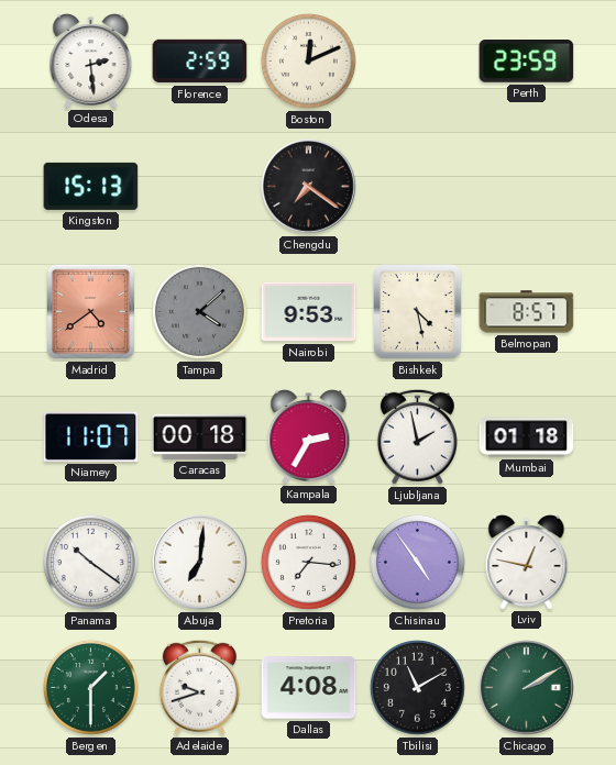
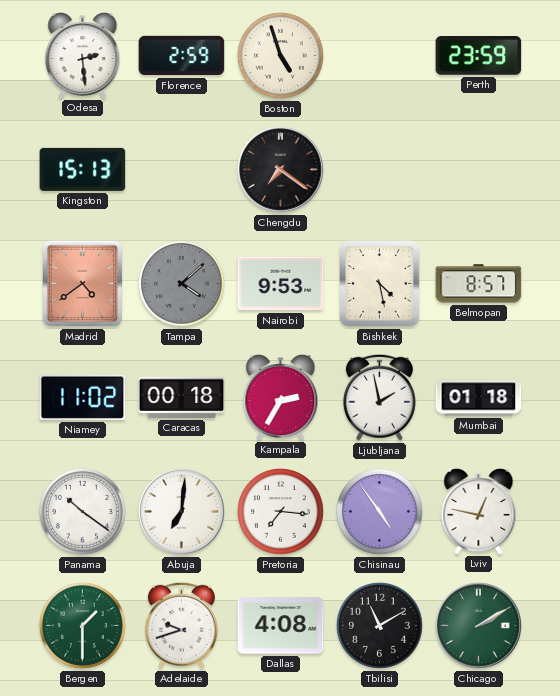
Boston: 12:11 -> 4:57
Niamey: 11:07 -> 11:02
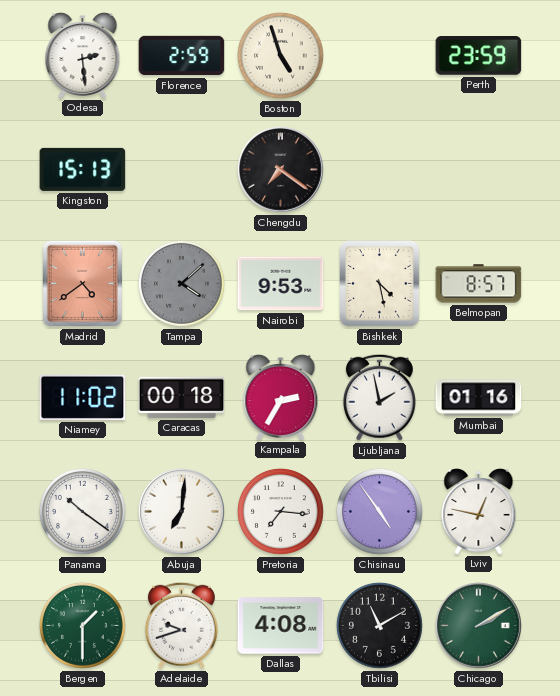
Mumbai: 01:18 -> 01:16
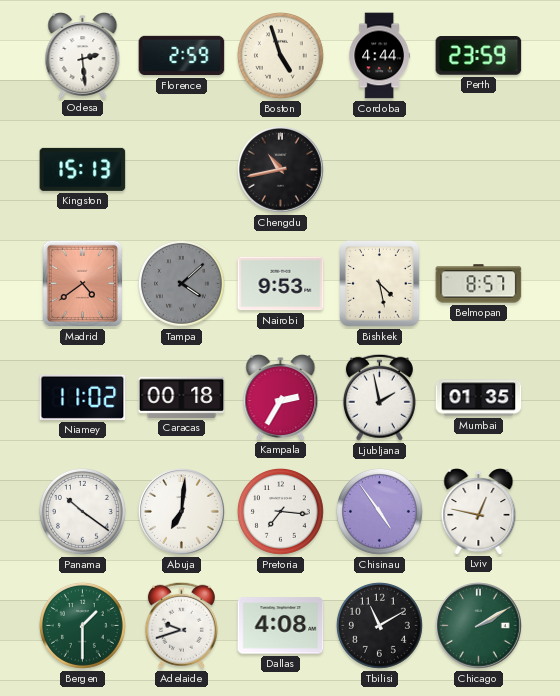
Cordoba: none -> 4:44
Chengdu: 7:21 -> 10:43
Mumbai: 01:16 -> 01:35
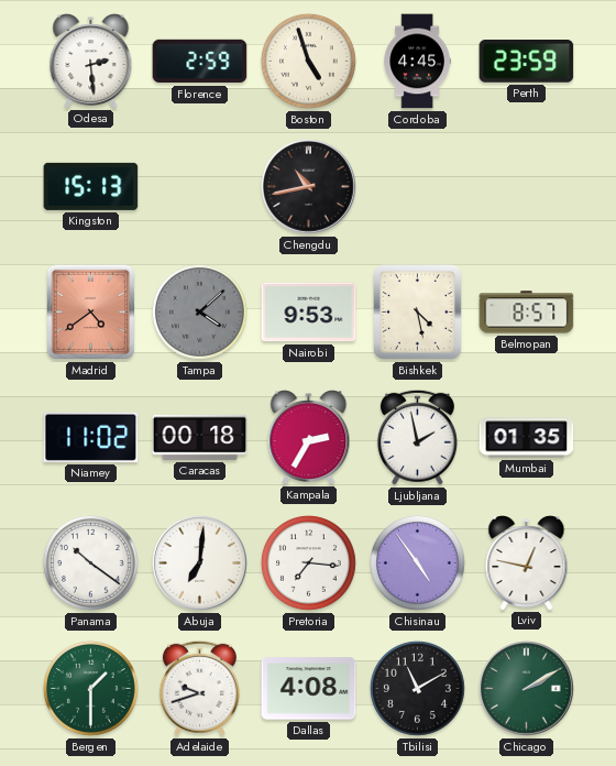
Cordoba: 4:44 -> 4:45
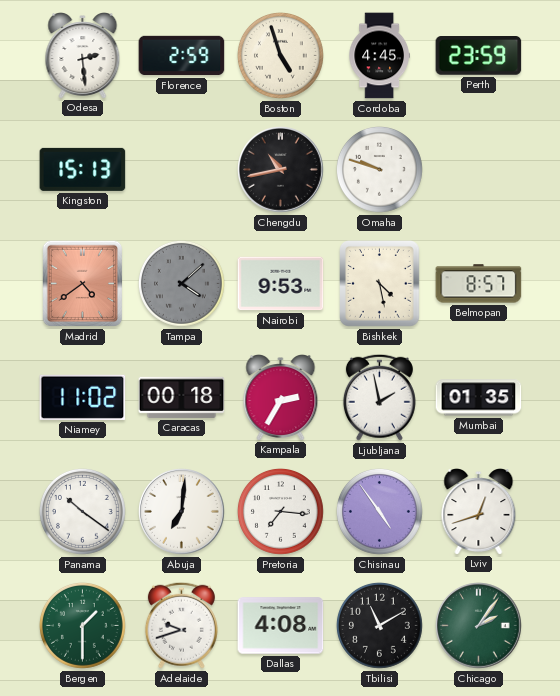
Omaha: none -> 9:48
Lviv: 12:47 -> 12:42
Chicago: 2:10 -> 2:06
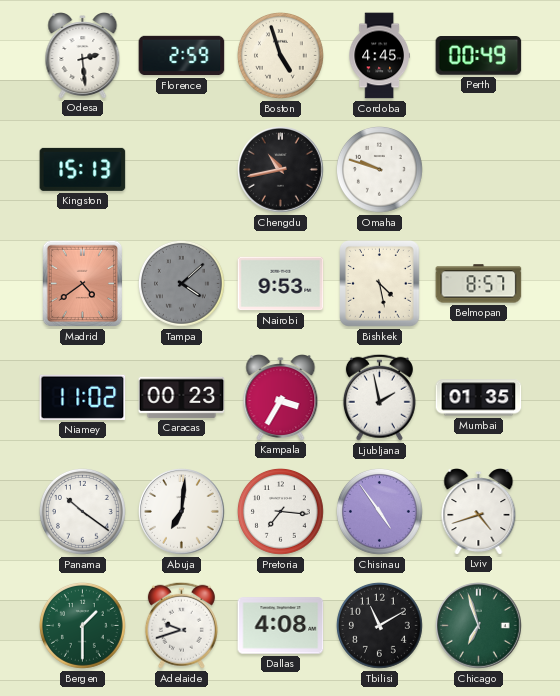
Perth: 23:59 -> 00:49
Caracas: 00:18 -> 00:23
Kampala: 2:35 -> 3:35
Lviv: 12:42 -> 4:42
Chicago: 2:06 -> 6:57
